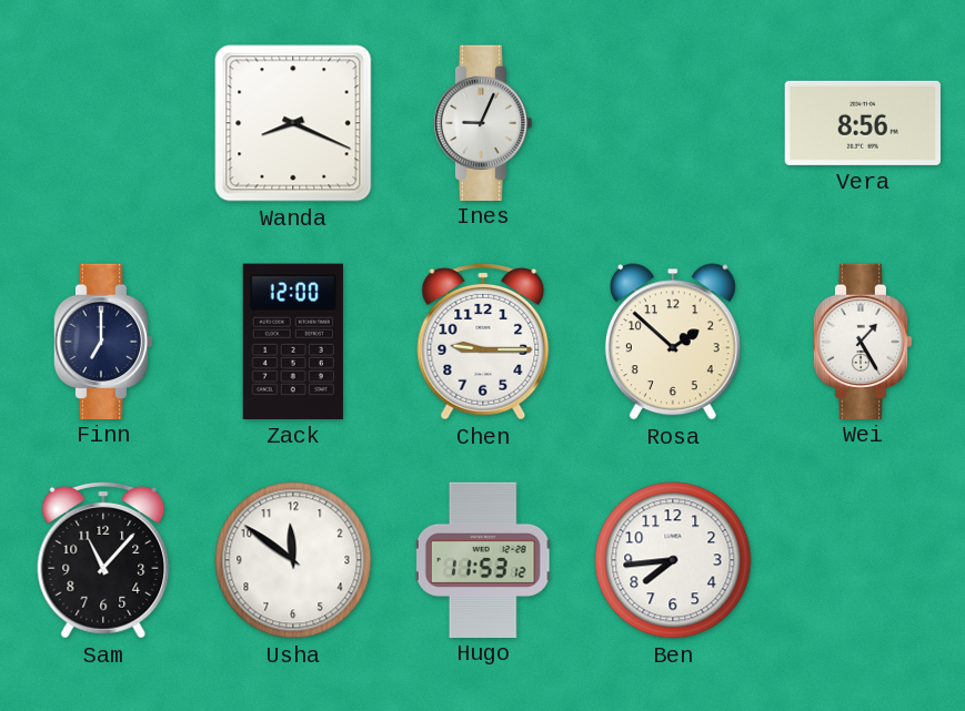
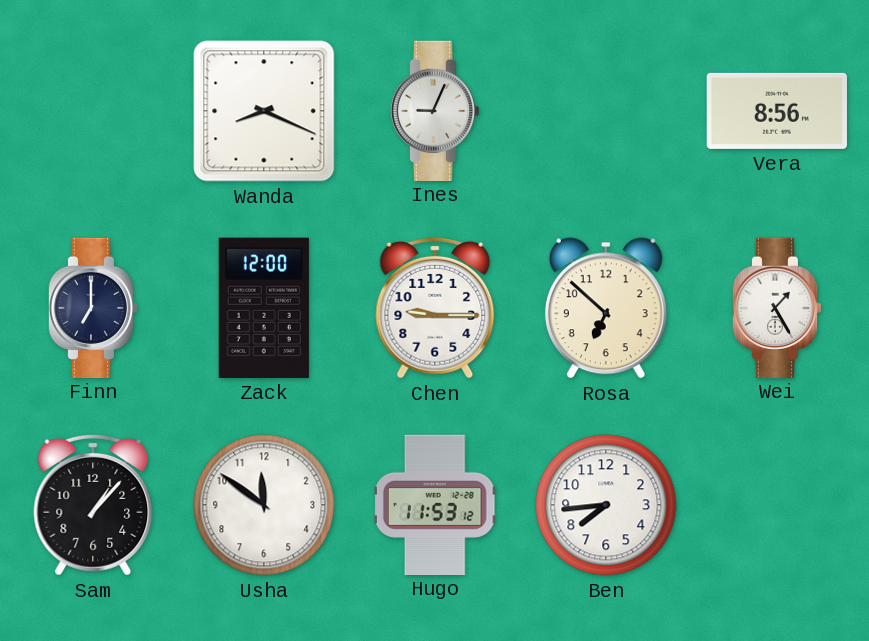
Rosa: 1:52 -> 6:52
Sam: 11:07 -> 1:07
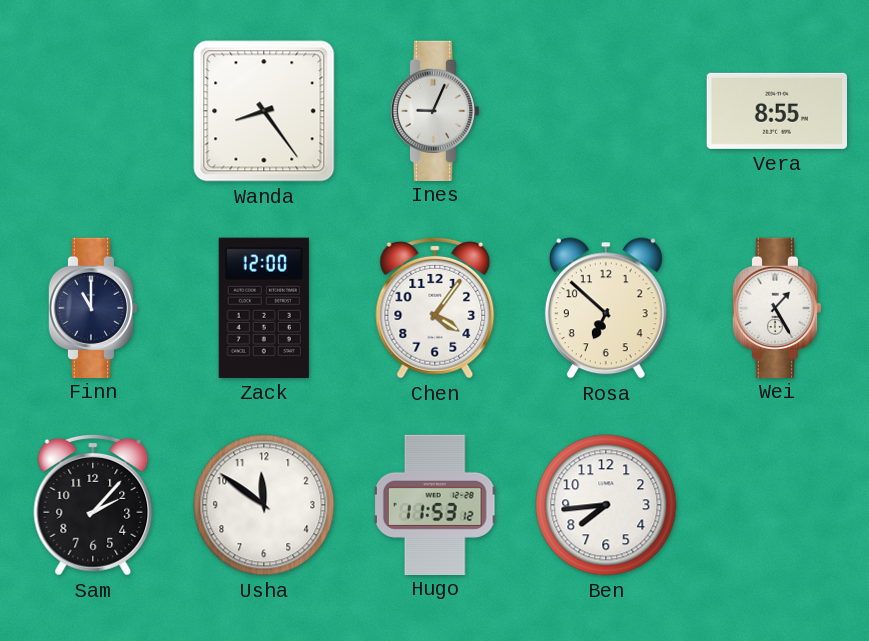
Wanda: 8:19 -> 8:24
Vera: 8:56 -> 8:55
Finn: 7:00 -> 11:00
Chen: 9:15 -> 4:06
Sam: 1:07 -> 2:07
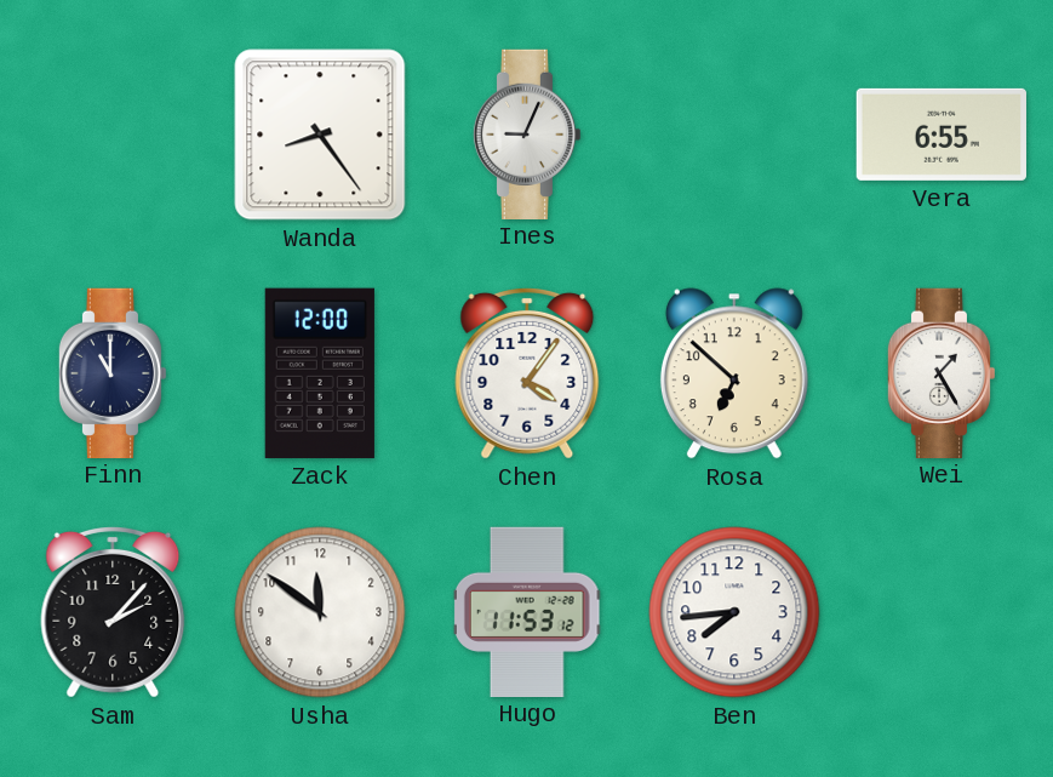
Vera: 8:55 -> 6:55
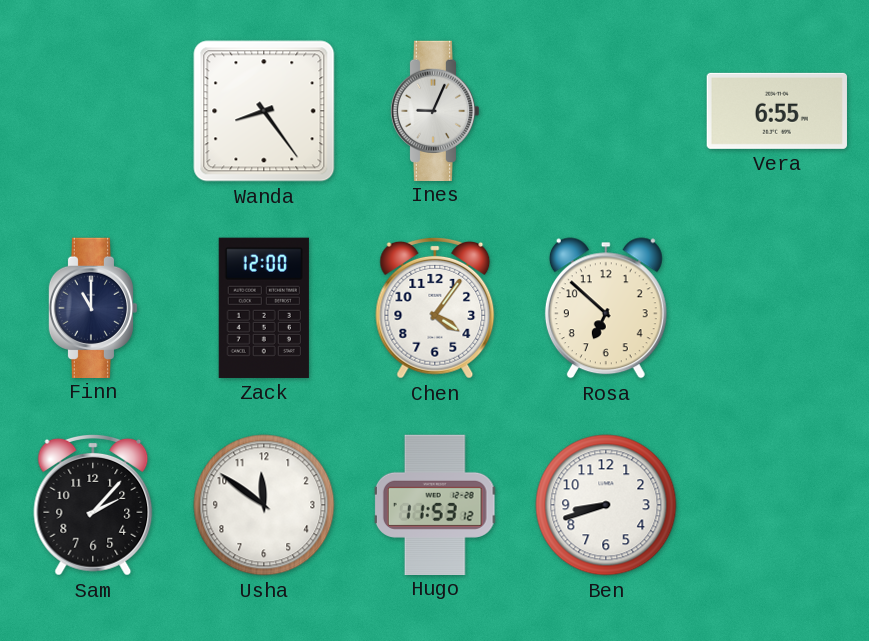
Wei: 1:25 -> none
Ben: 7:44 -> 8:42
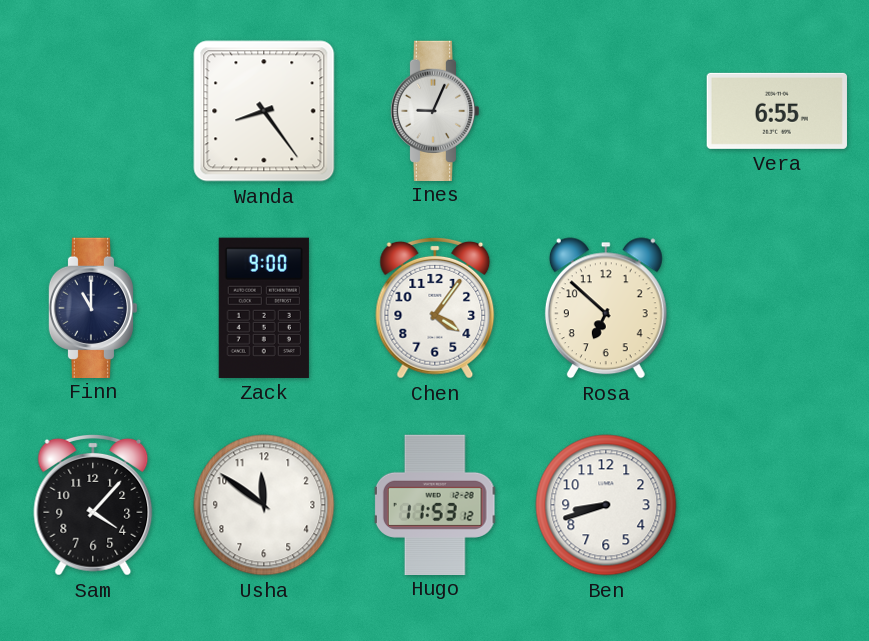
Zack: 12:00 -> 9:00
Sam: 2:07 -> 4:07
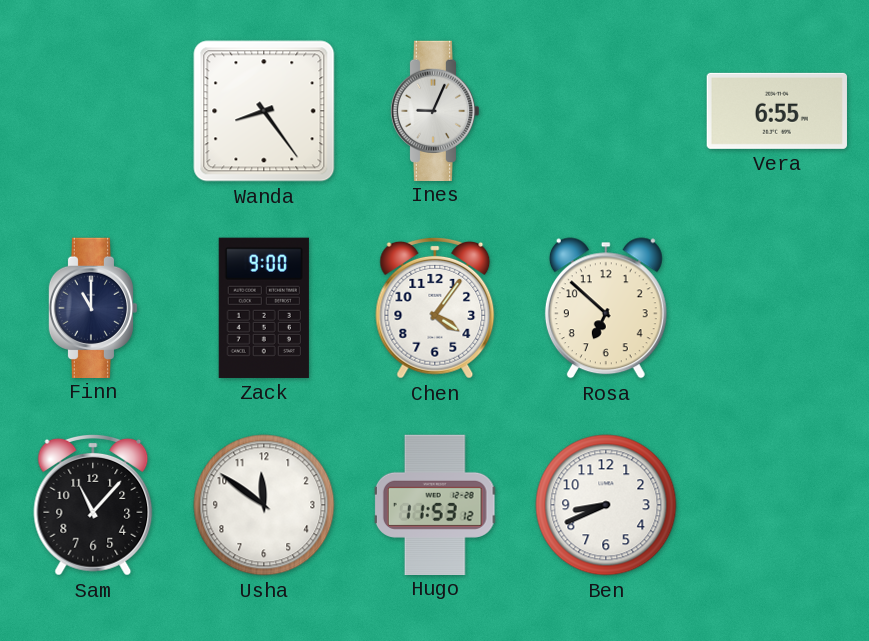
Sam: 4:07 -> 11:07
Ben: 8:42 -> 8:41
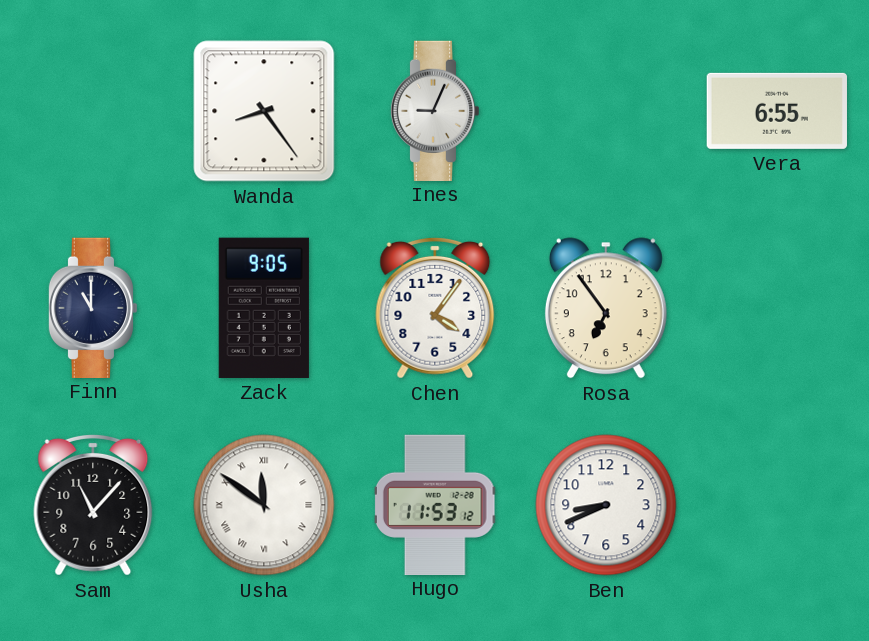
Zack: 9:00 -> 9:05
Rosa: 6:52 -> 6:54
Usha numerals: Arabic -> Roman
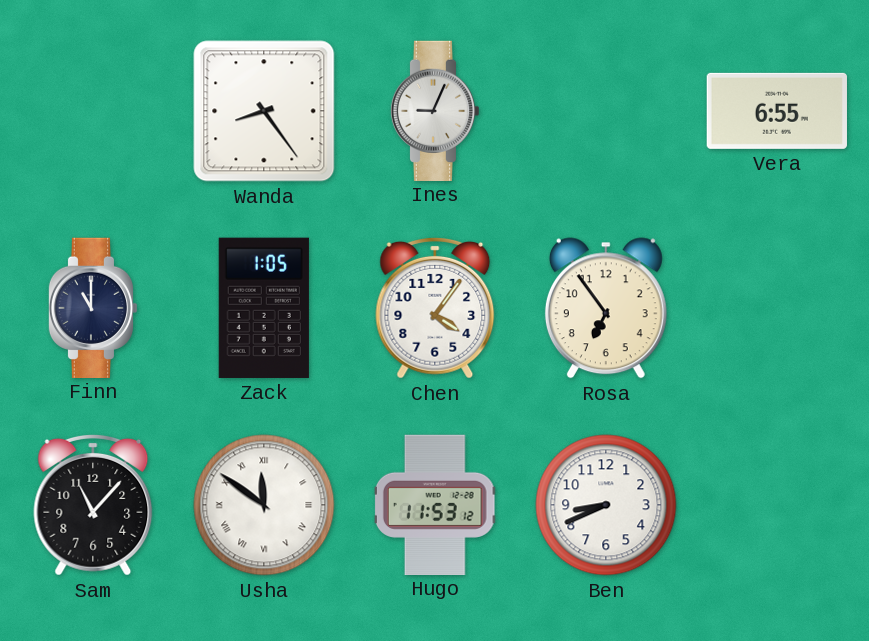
Zack: 9:05 -> 1:05
